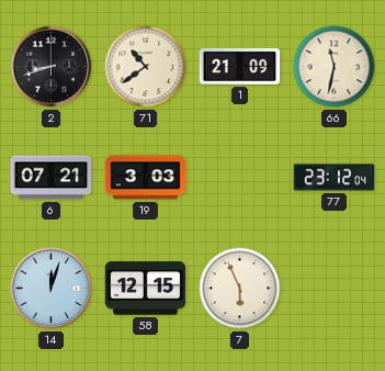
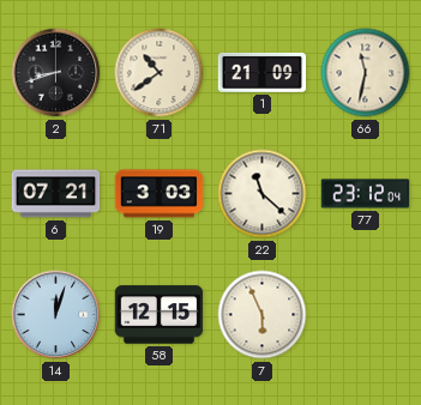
22: none -> 11:22
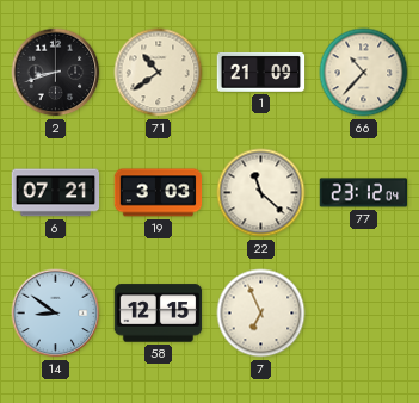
66: 11:32 -> 10:37
14: 12:03 -> 8:51
7: 5:56 -> 6:56
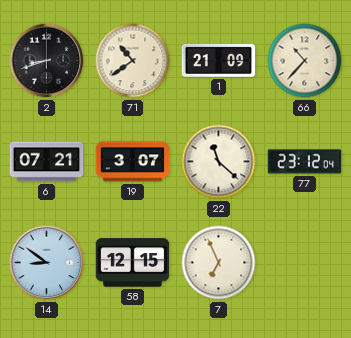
19: 3:03 -> 3:07
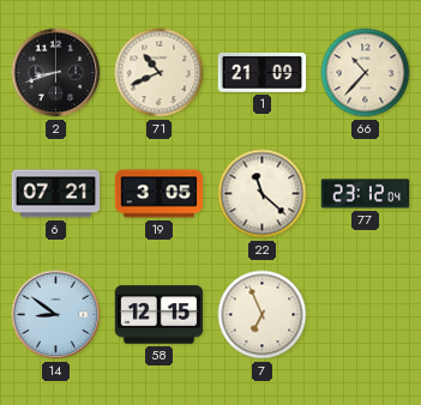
71: 10:39 -> 10:41
19: 3:07 -> 3:05
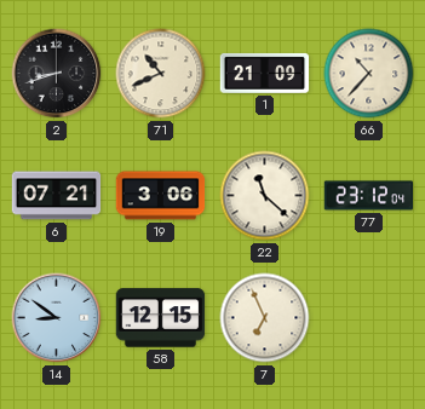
19: 3:05 -> 3:06
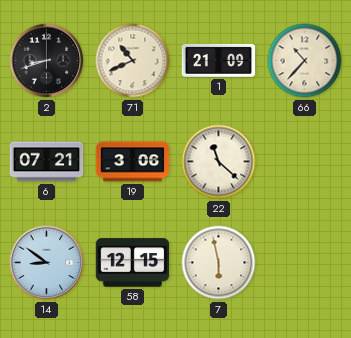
77: 23:12 -> none
7: 6:56 -> 5:58
